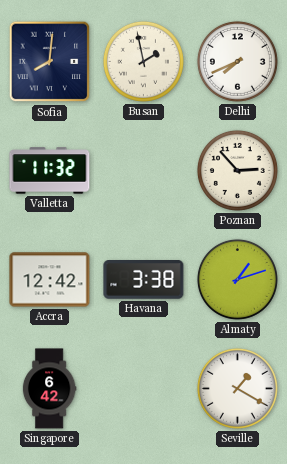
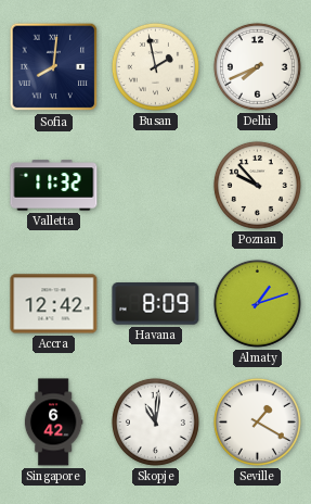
Poznan: 2:53 -> 9:53
Havana: 3:38 -> 8:09
Skopje: none -> 11:01
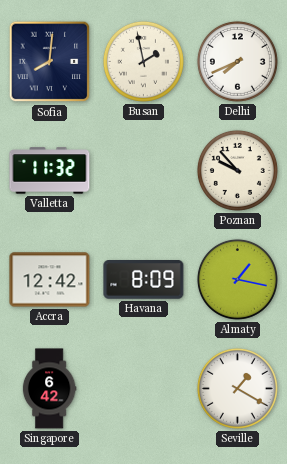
Almaty: 1:12 -> 1:17
Skopje: 11:01 -> none
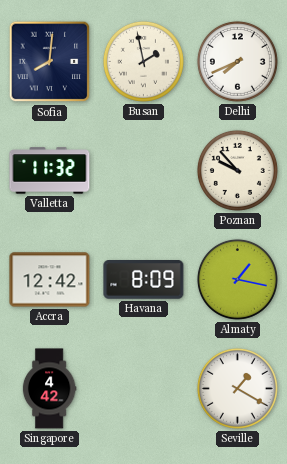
Singapore: 6:42 -> 4:42
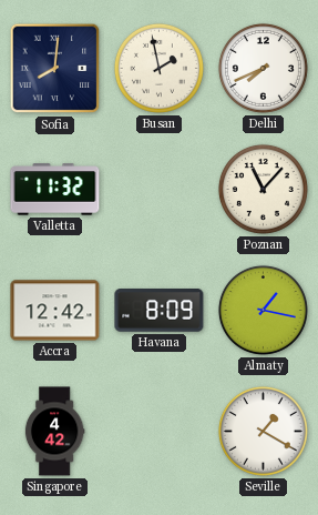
Poznan: 9:53 -> 11:07
